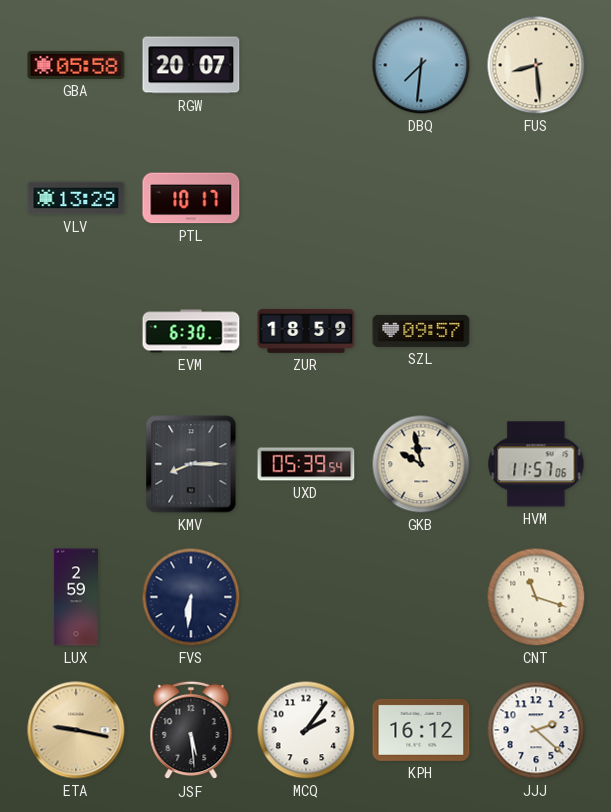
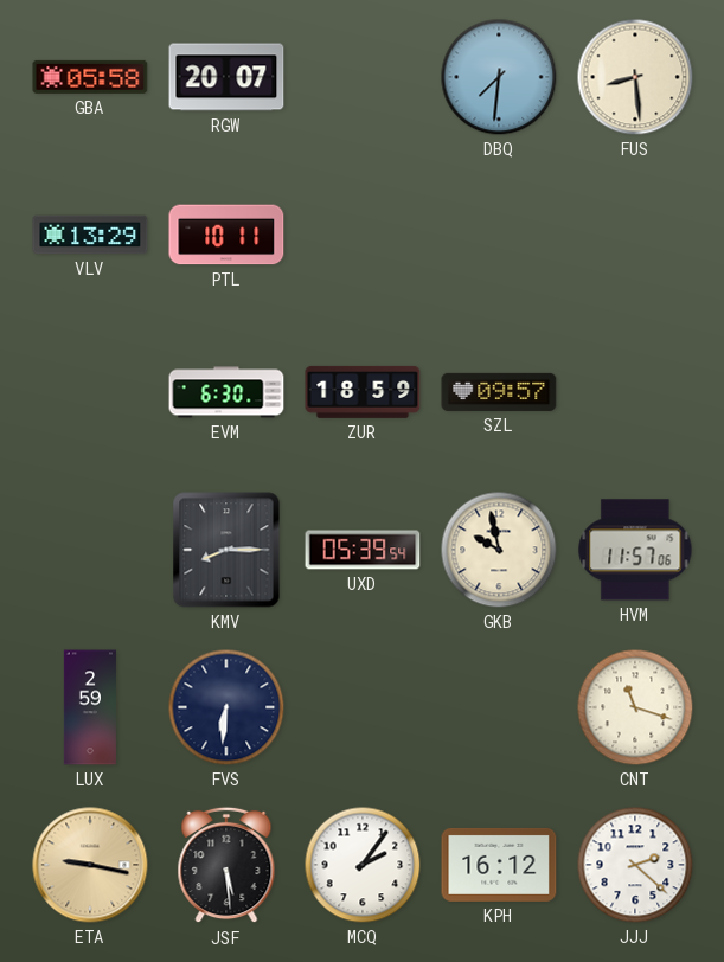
PTL: 10:17 -> 10:11
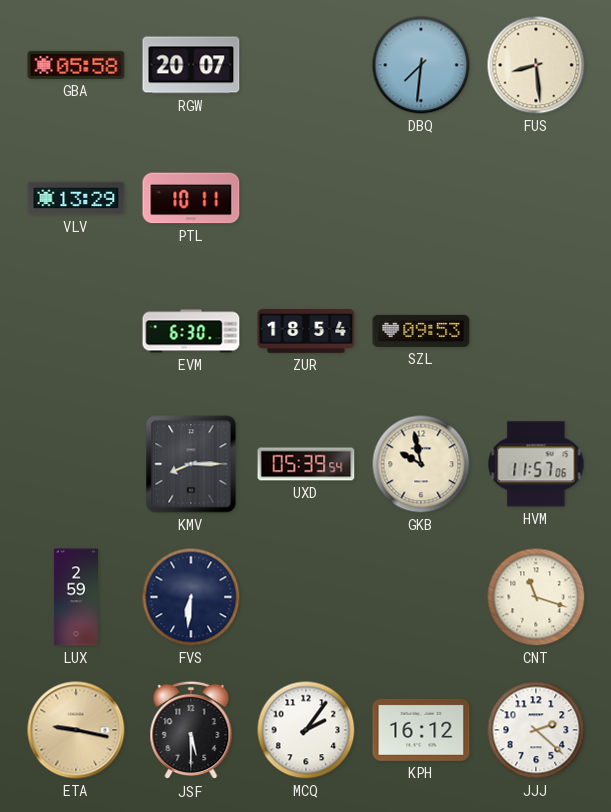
ZUR: 18:59 -> 18:54
SZL: 09:57 -> 09:53
JSF: 5:29 -> 5:30
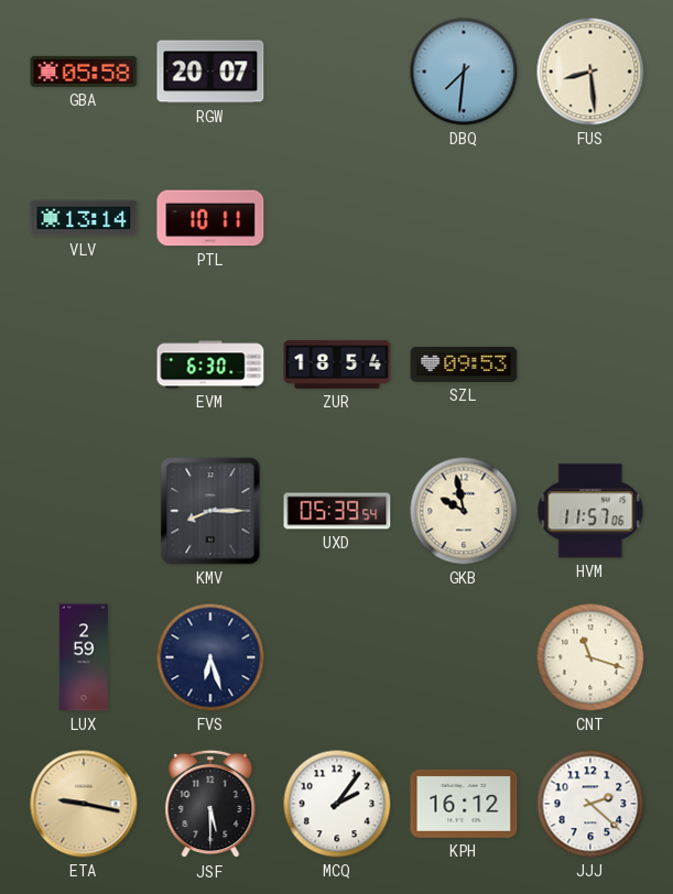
VLV: 13:29 -> 13:14
FVS: 6:31 -> 6:27
